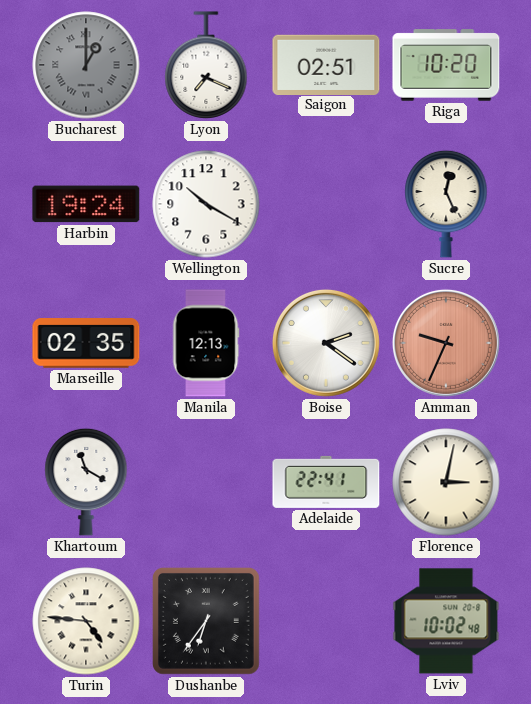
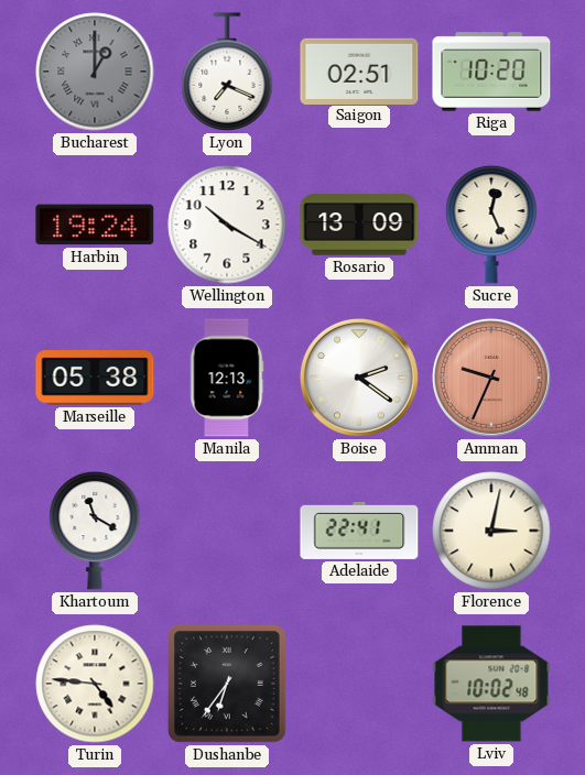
Rosario: none -> 13:09
Marseille: 02:35 -> 05:38
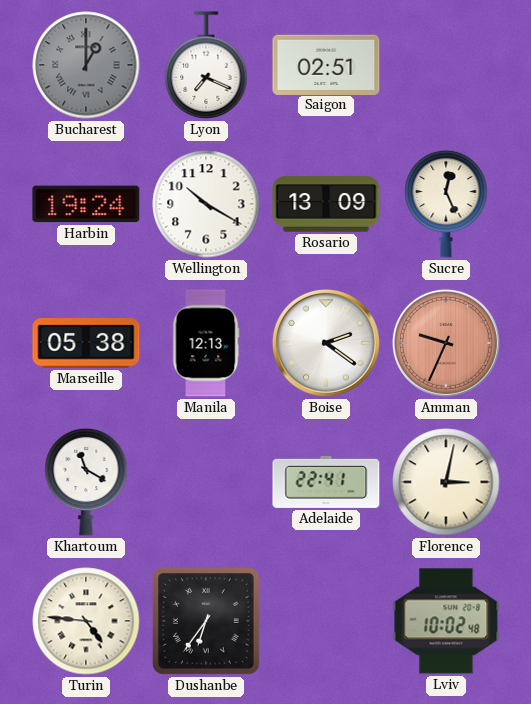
Riga: 10:20 -> none
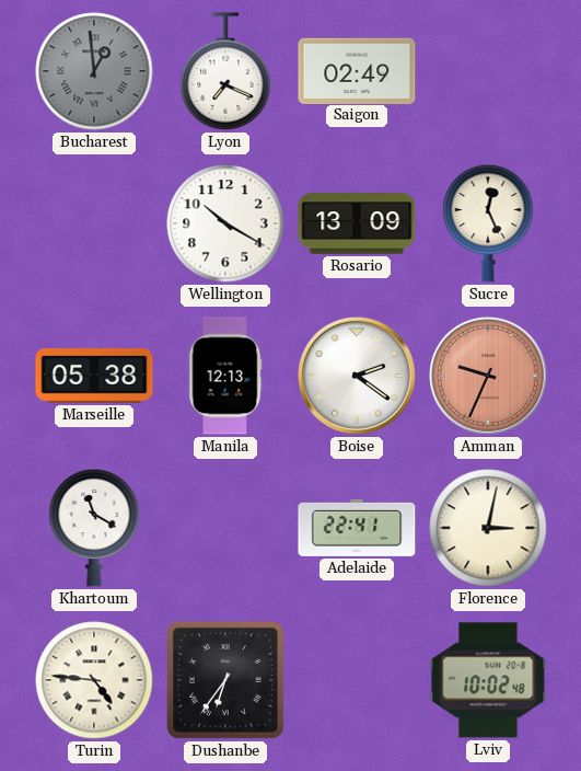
Bucharest: 1:00 -> 12:59
Saigon: 02:51 -> 02:49
Harbin: 19:24 -> none
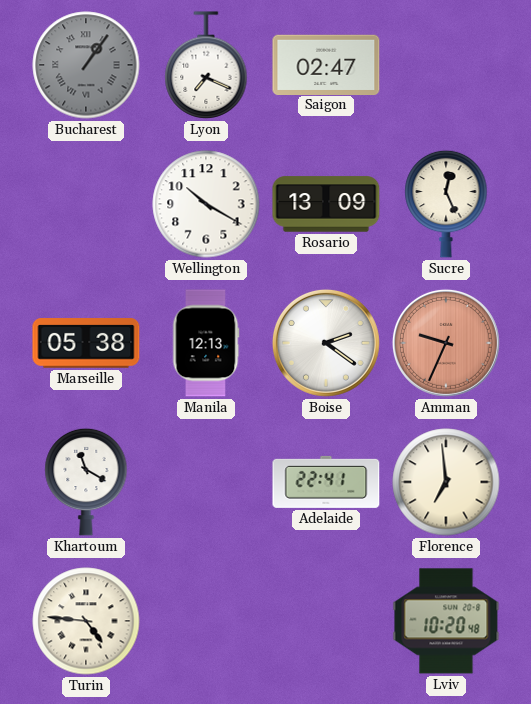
Bucharest: 12:59 -> 1:06
Saigon: 02:49 -> 02:47
Florence: 3:02 -> 6:59
Dushanbe: 6:36 -> none
Lviv: 10:02 -> 10:20
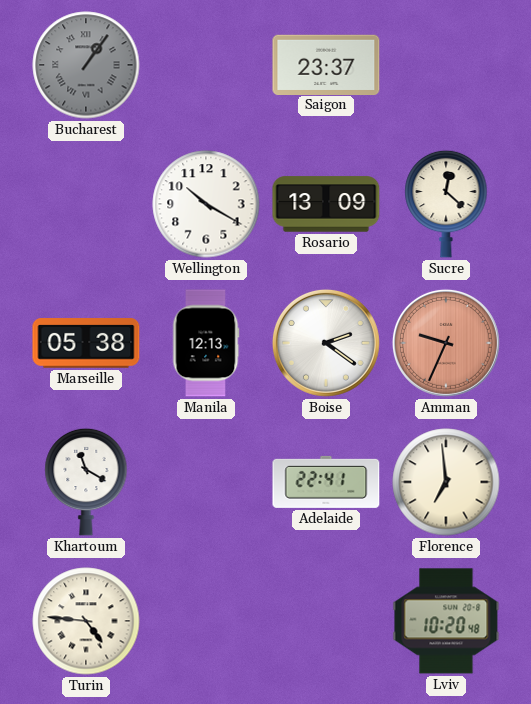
Lyon: 7:19 -> none
Saigon: 02:47 -> 23:37
Sucre: 12:26 -> 12:22
